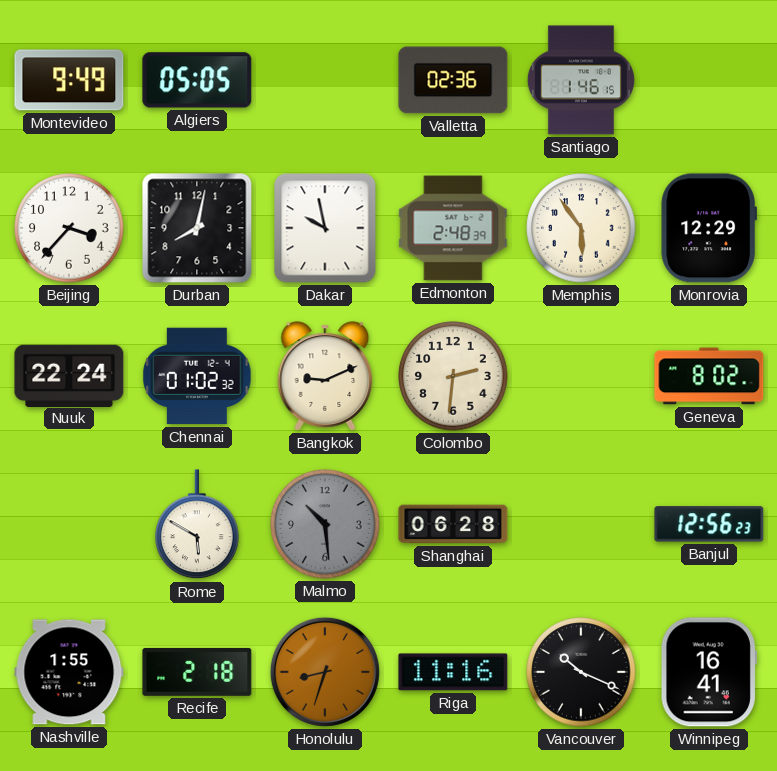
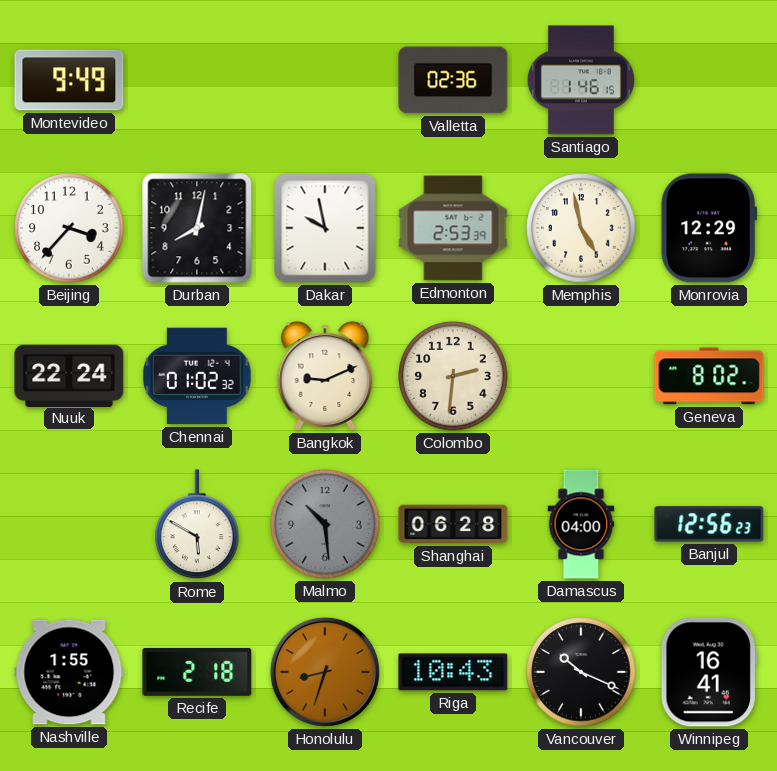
Algiers: 05:05 -> none
Edmonton: 2:48 -> 2:53
Memphis: 5:54 -> 4:58
Damascus: none -> 04:00
Riga: 11:16 -> 10:43
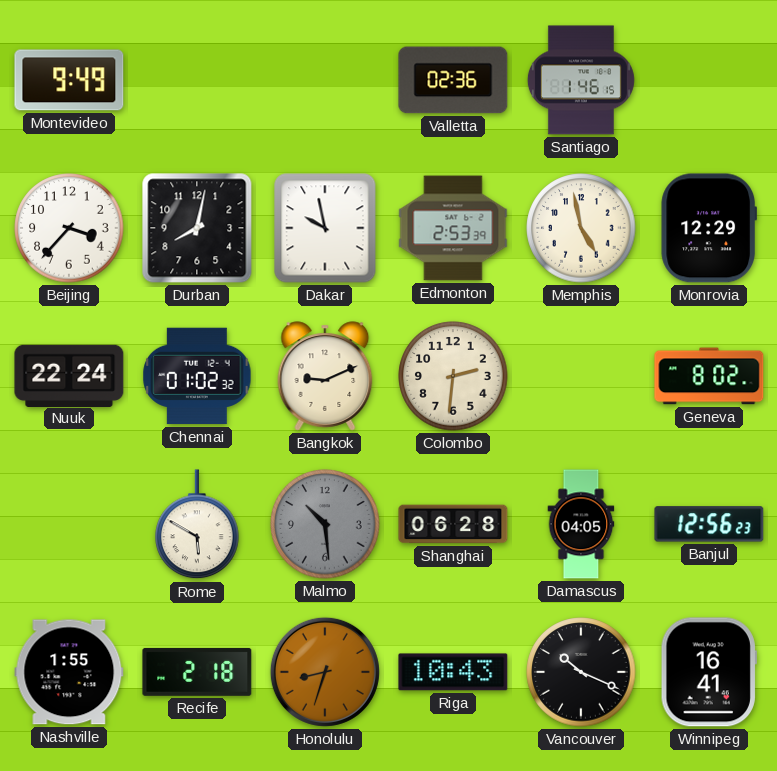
Damascus: 04:00 -> 04:05
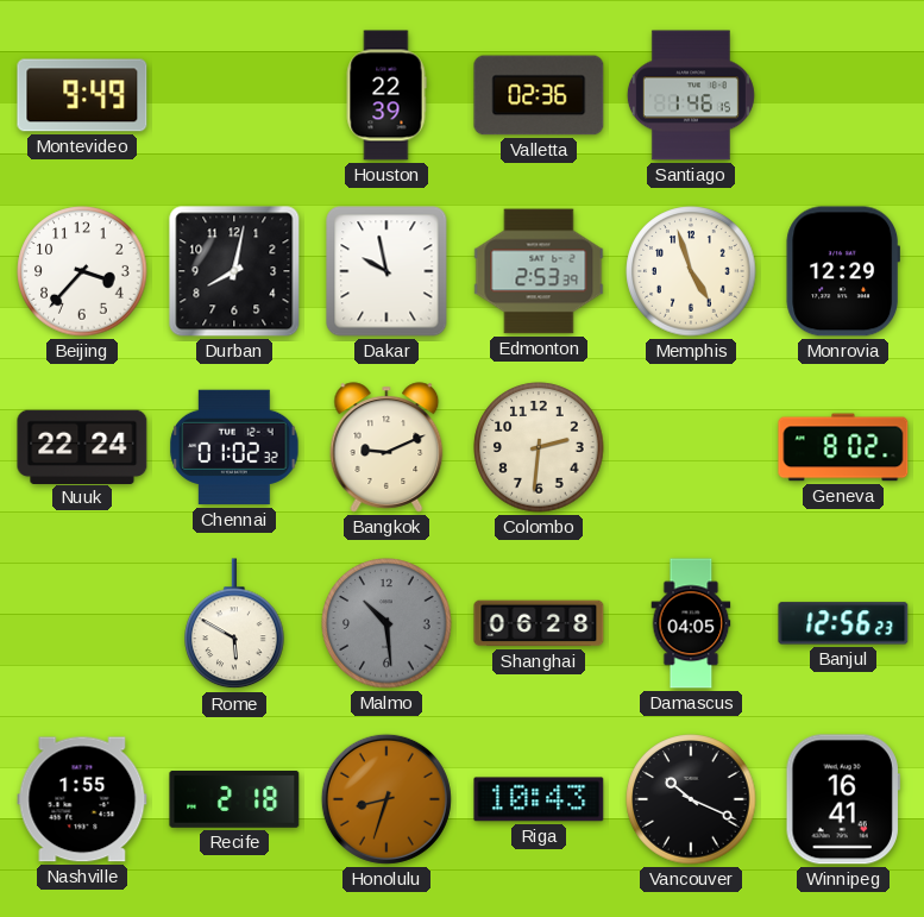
Houston: none -> 22:39
Memphis: 4:58 -> 4:57
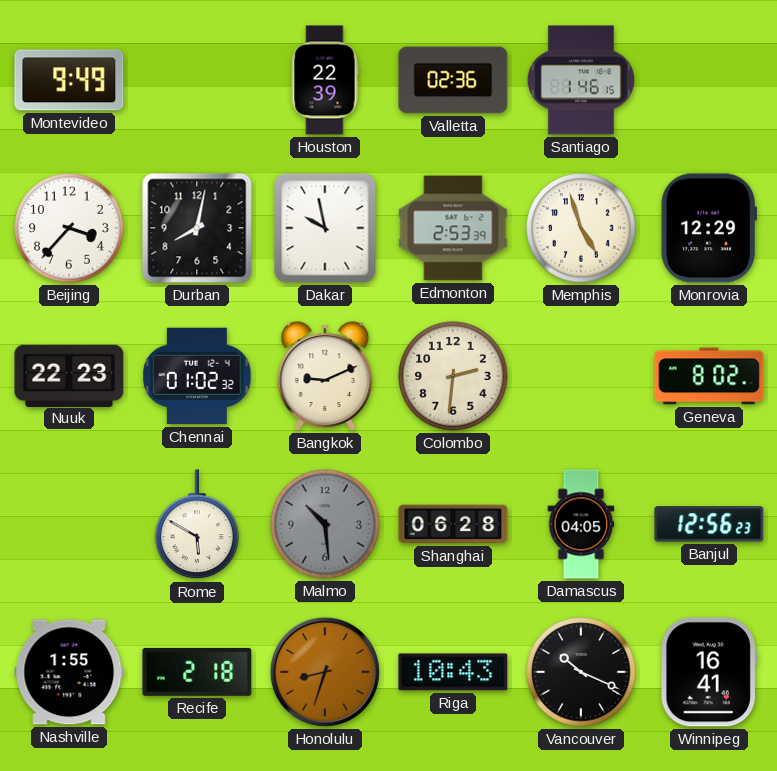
Nuuk: 22:24 -> 22:23
